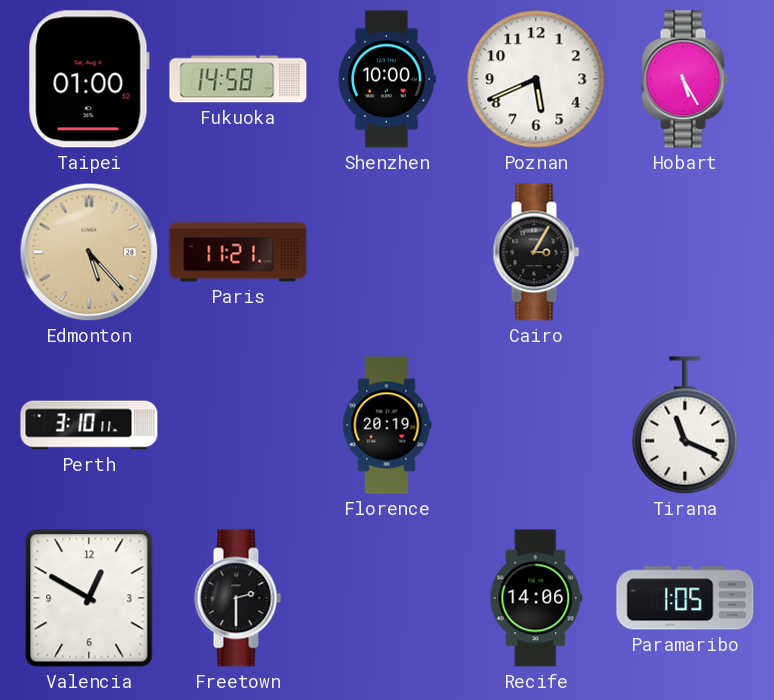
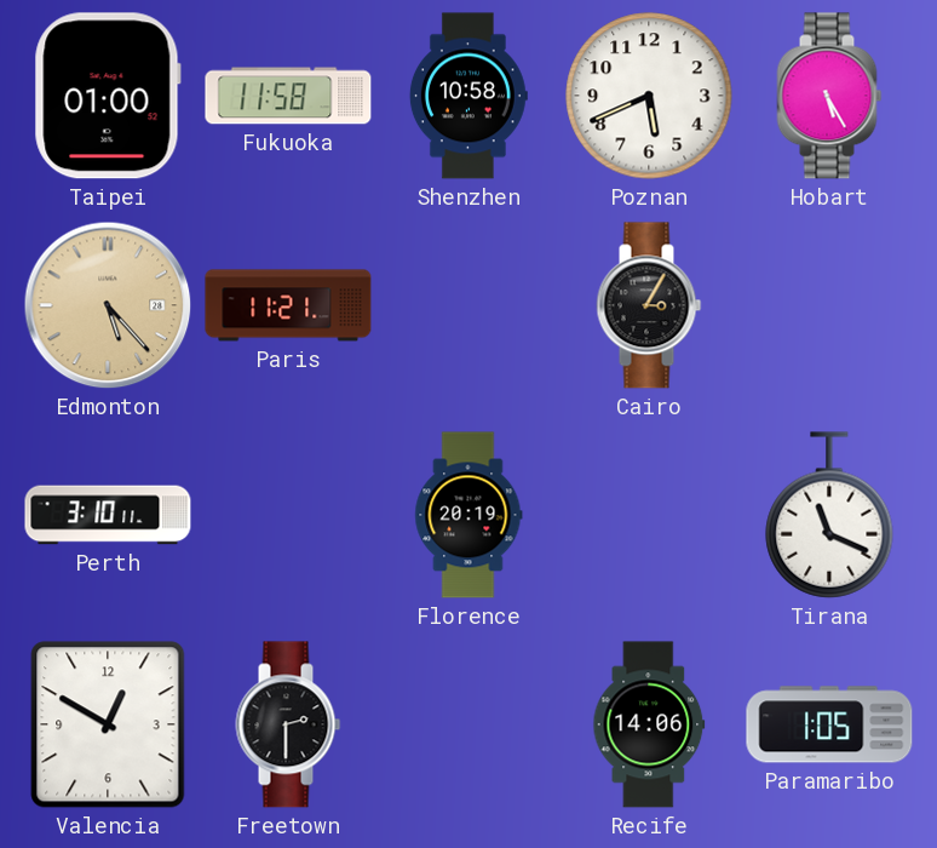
Fukuoka: 14:58 -> 11:58
Shenzhen: 10:00 -> 10:58
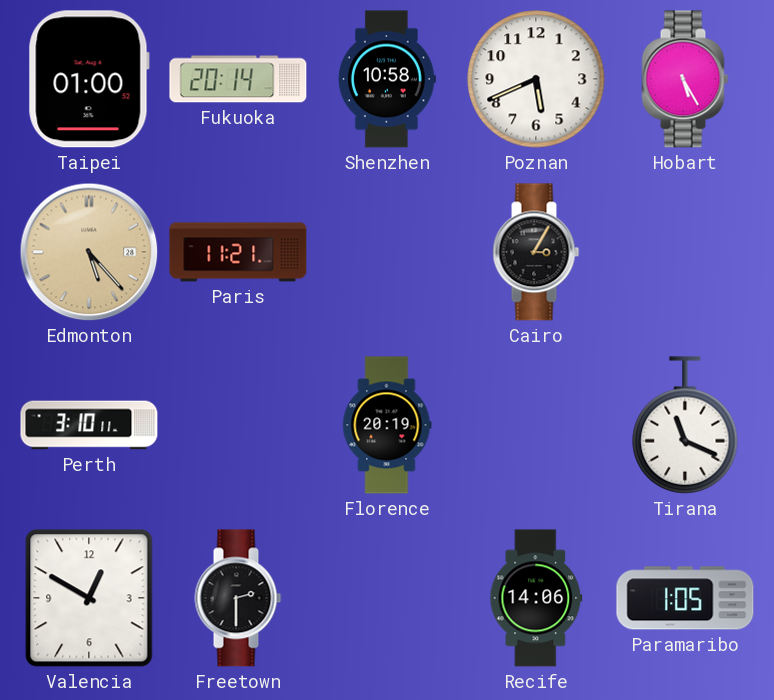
Fukuoka: 11:58 -> 20:14
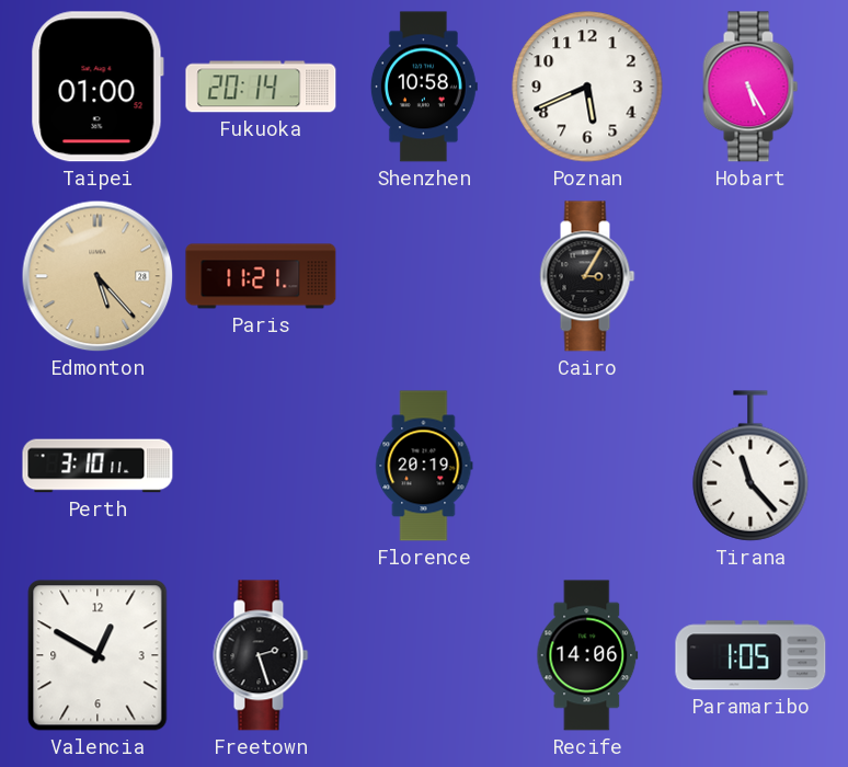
Tirana: 11:19 -> 11:23
Freetown: 2:30 -> 2:27
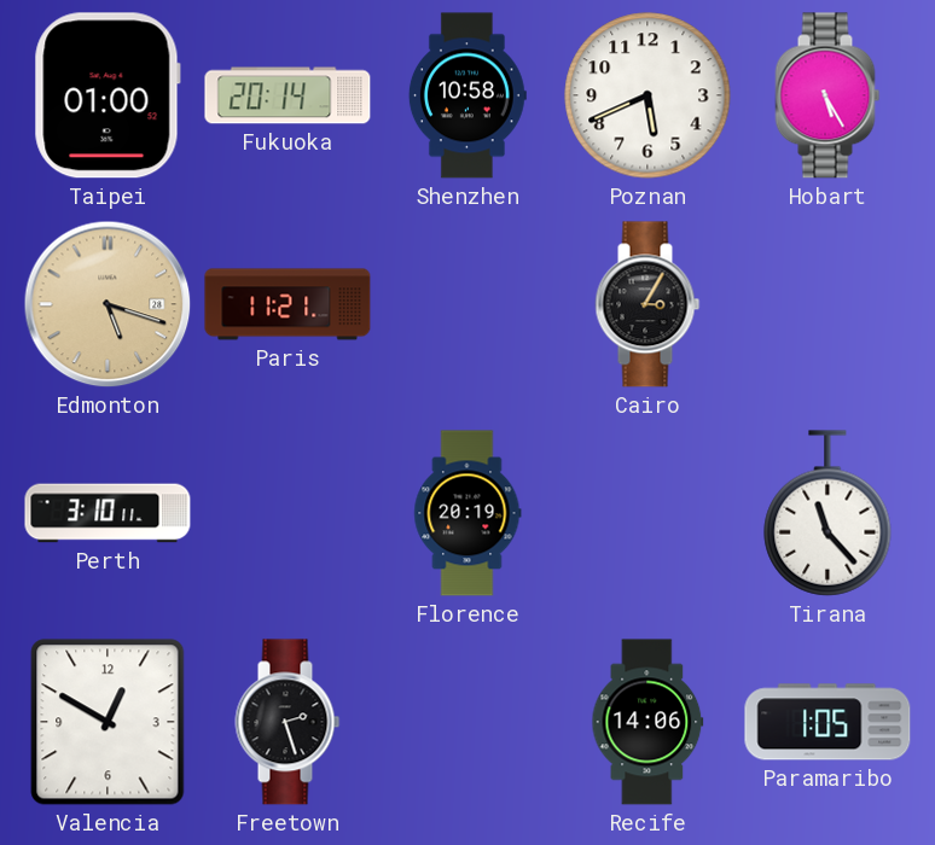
Edmonton: 5:23 -> 5:18
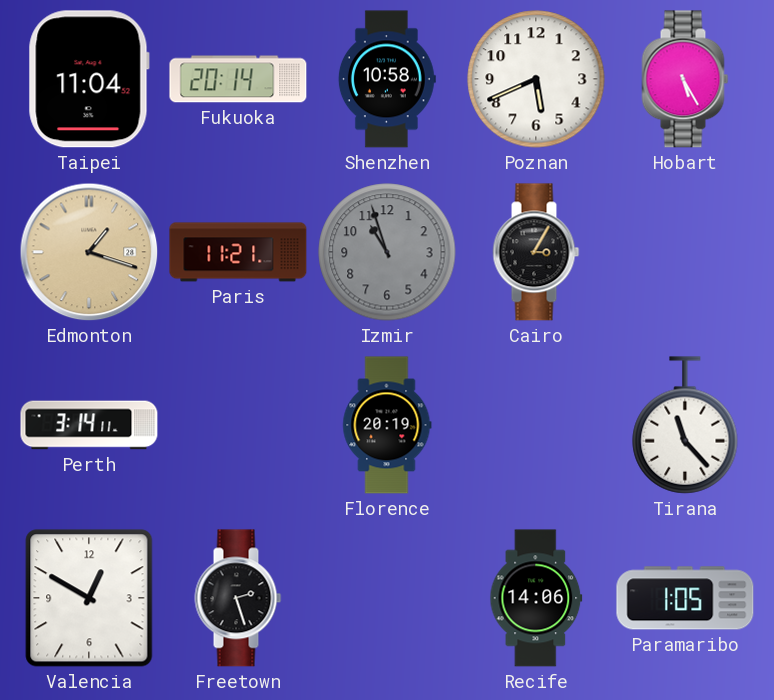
Taipei: 01:00 -> 11:04
Edmonton: 5:18 -> 1:18
Izmir: none -> 10:57
Perth: 3:10 -> 3:14
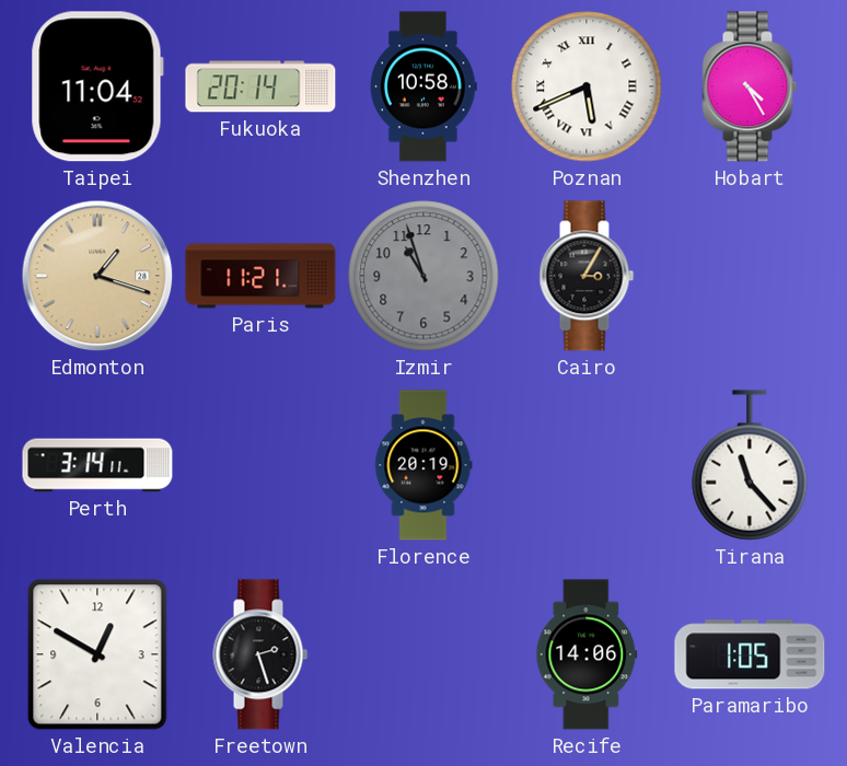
Poznan numerals: Arabic -> Roman
Hobart: 5:25 -> 4:25
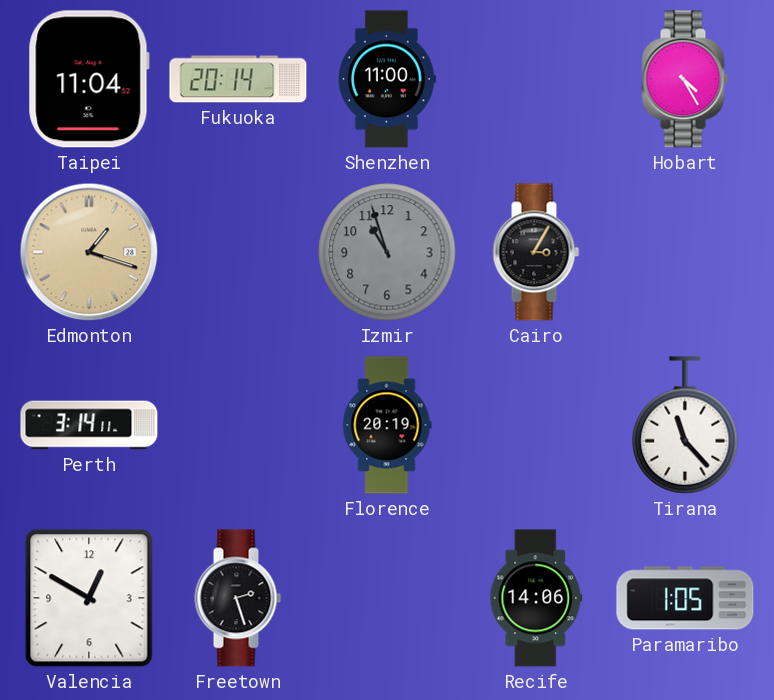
Shenzhen: 10:58 -> 11:00
Poznan: 5:41 -> none
Paris: 11:21 -> none
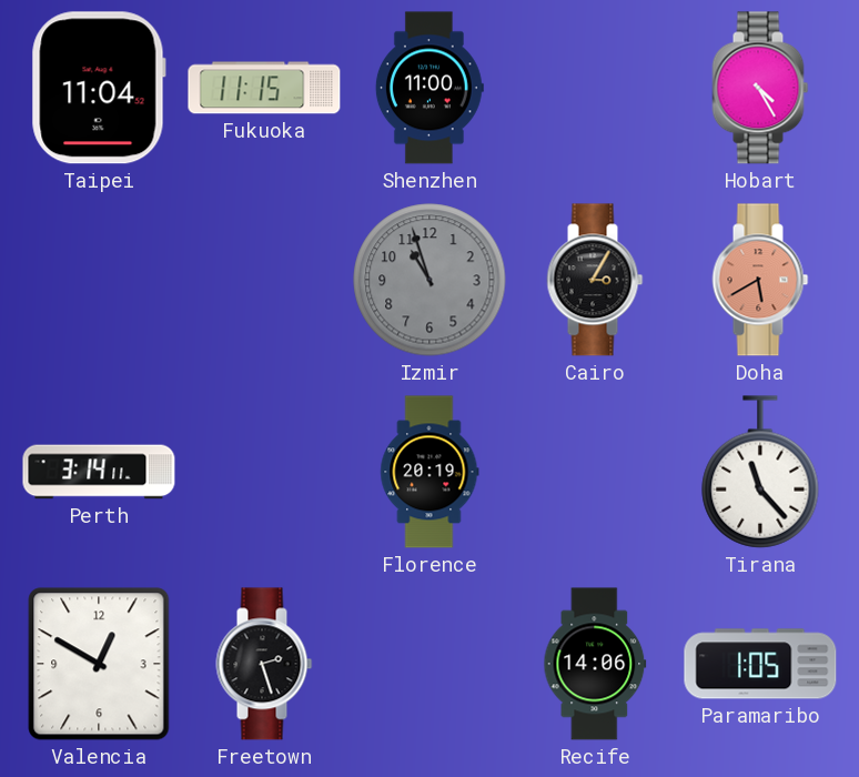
Fukuoka: 20:14 -> 11:15
Edmonton: 1:18 -> none
Doha: none -> 5:40
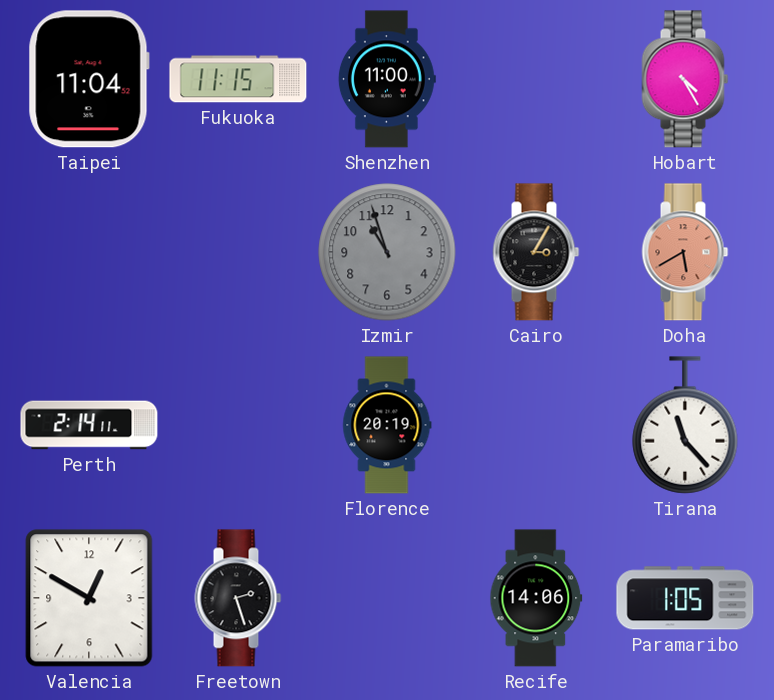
Perth: 3:14 -> 2:14
